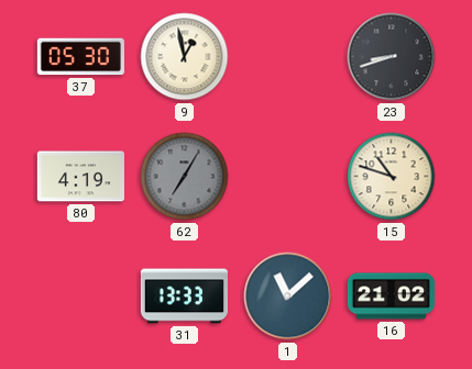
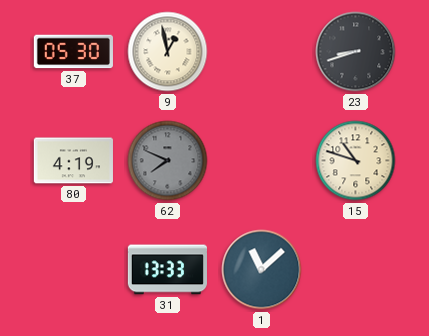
62: 7:05 -> 7:49
16: 21:02 -> none
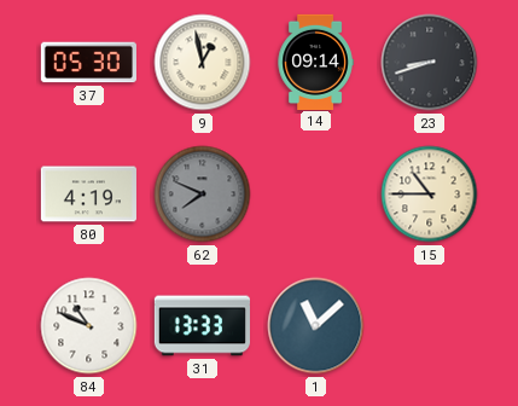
14: none -> 09:14
15: 10:48 -> 10:45
84: none -> 10:49
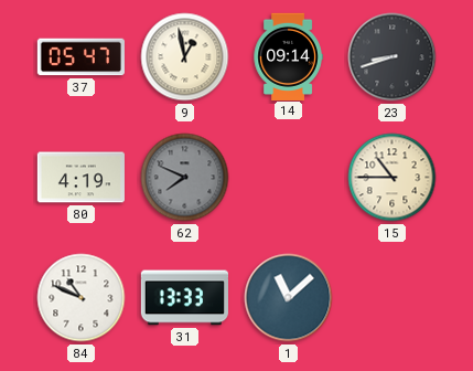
37: 05:30 -> 05:47
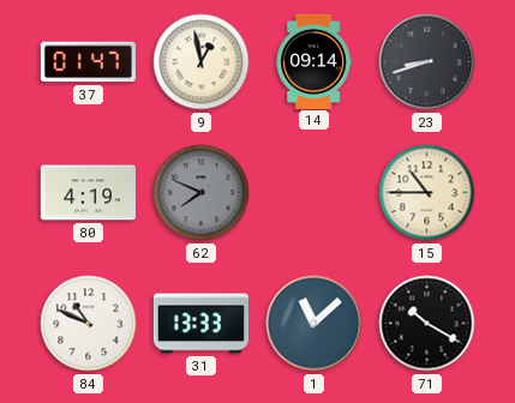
37: 05:47 -> 01:47
71: none -> 10:20
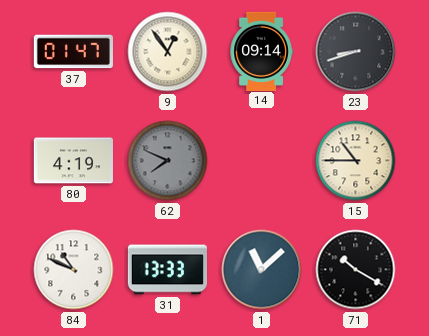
9: 12:58 -> 12:54
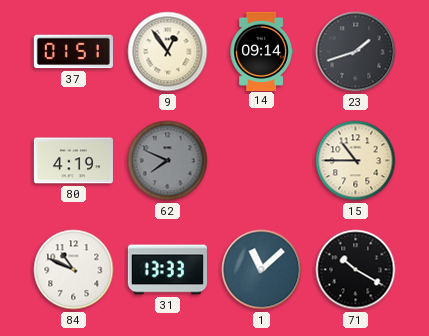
37: 01:47 -> 01:51
23: 8:42 -> 1:42
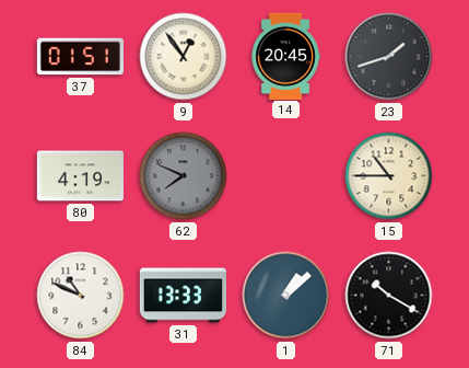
14: 09:14 -> 20:45
1: 11:08 -> 1:08
